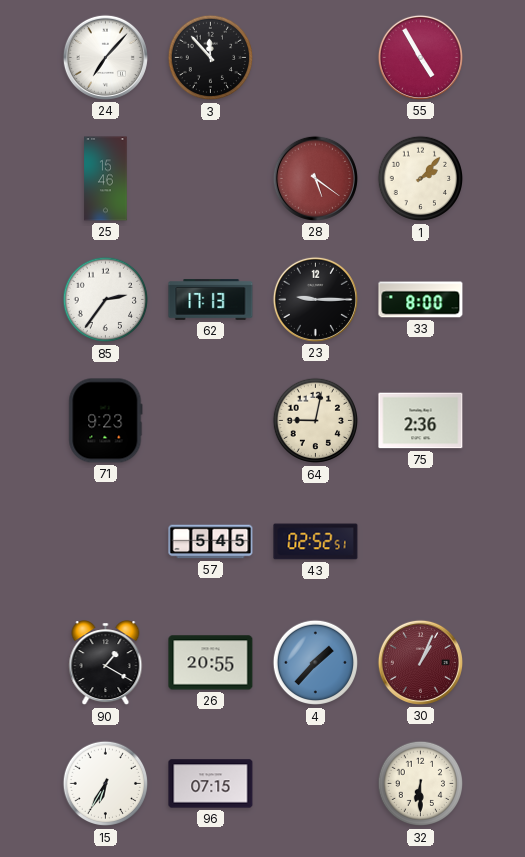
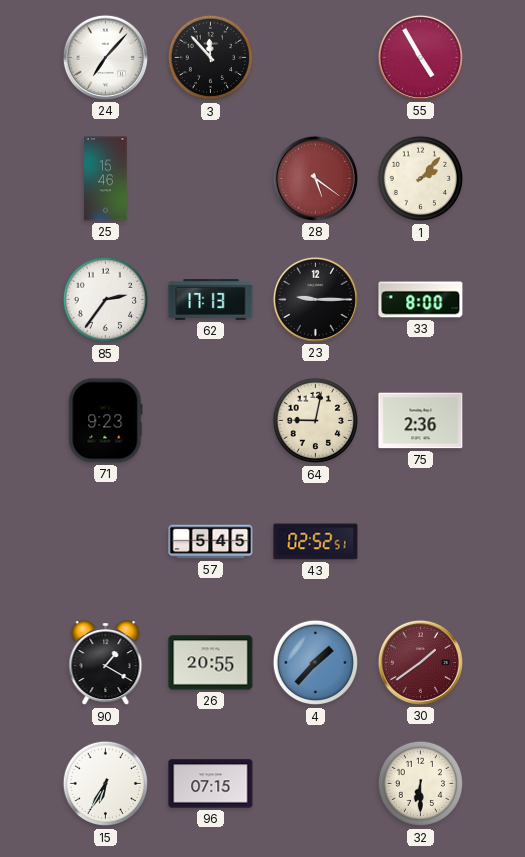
30: 1:04 -> 1:39
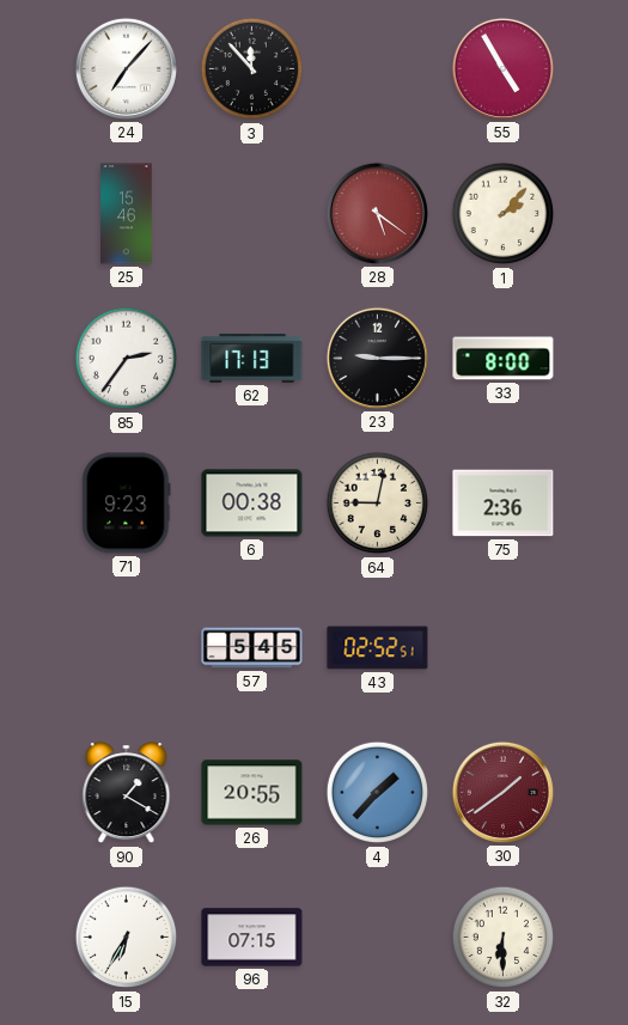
6: none -> 00:38
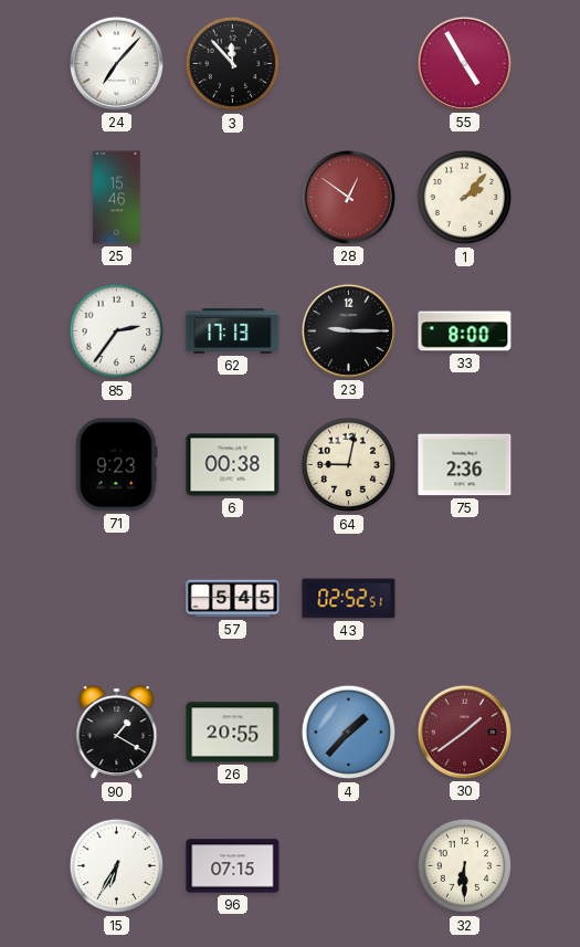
28: 5:21 -> 12:51
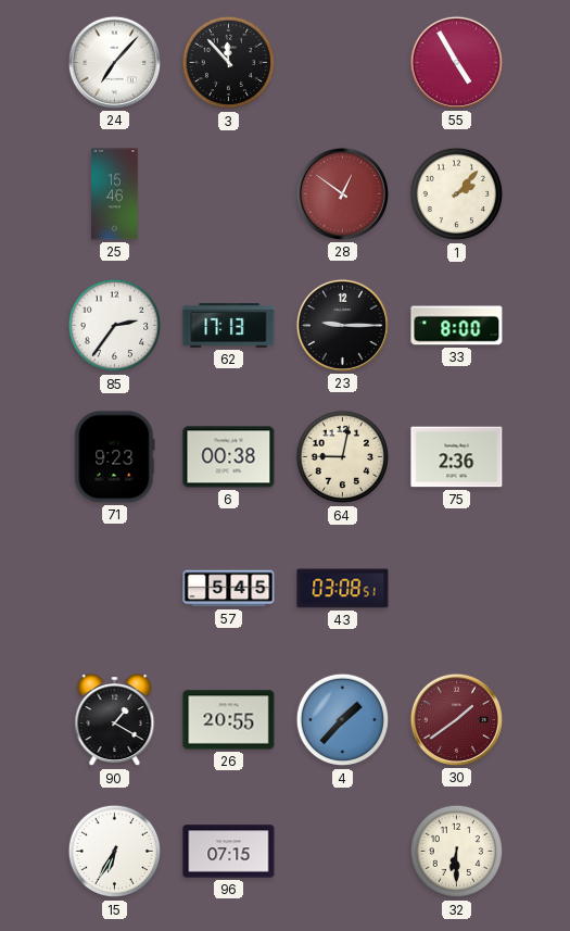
43: 02:52 -> 03:08
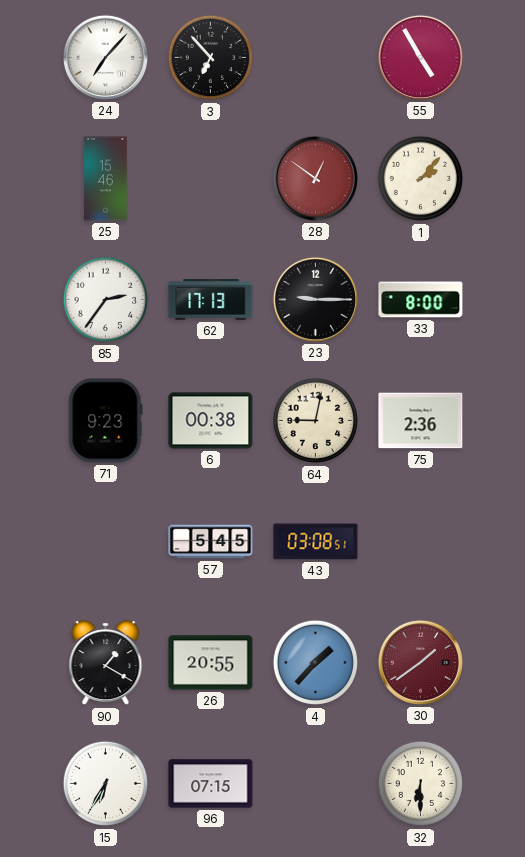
3: 11:53 -> 6:53
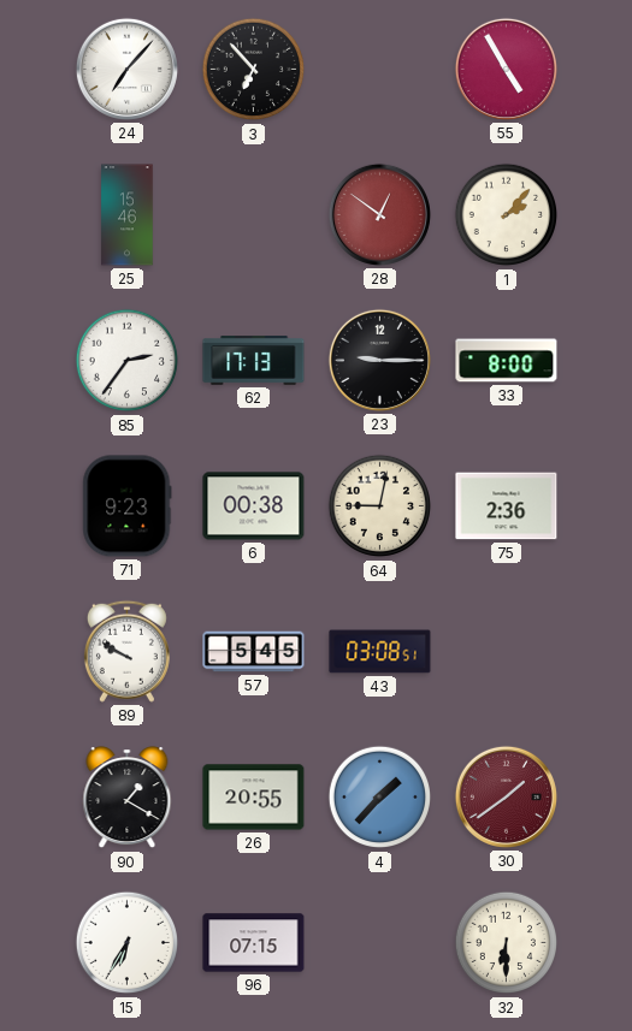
89: none -> 9:50
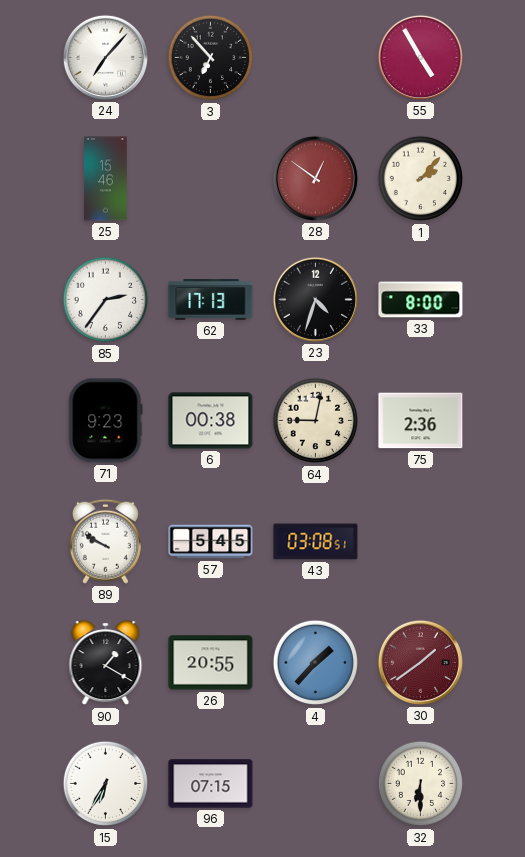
23: 9:15 -> 4:33
